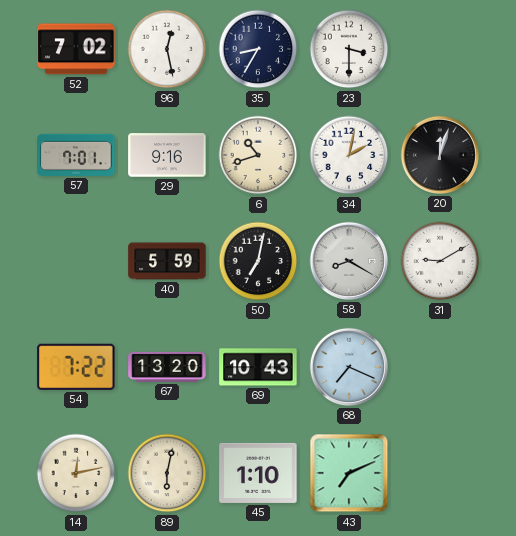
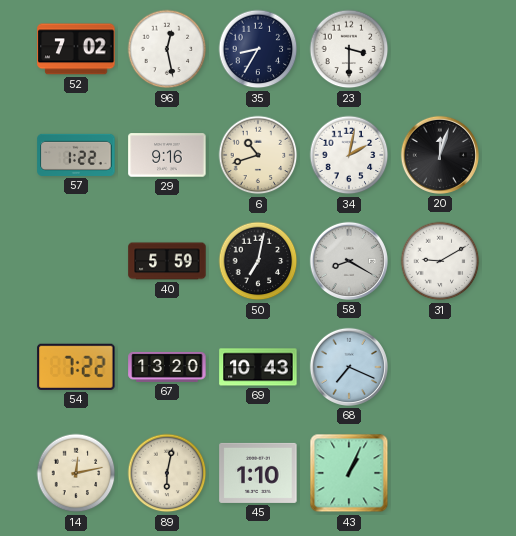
57: 7:01 -> 1:22
43: 7:11 -> 1:04
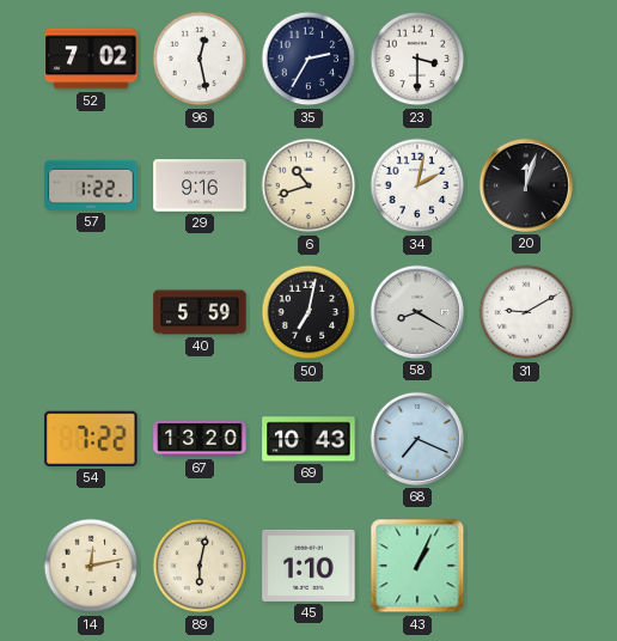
35: 8:35 -> 2:35
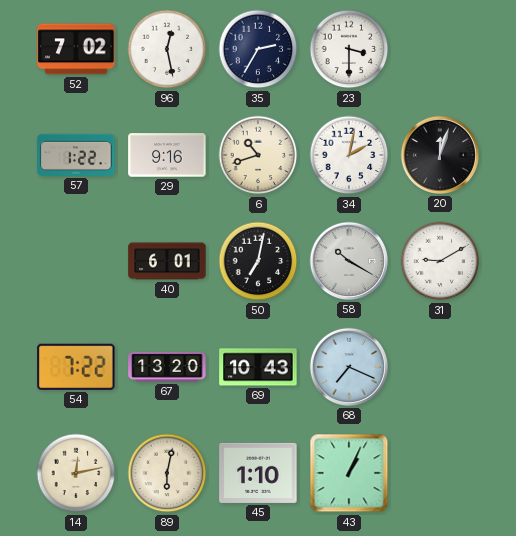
40: 5:59 -> 6:01
58: 8:20 -> 10:20
